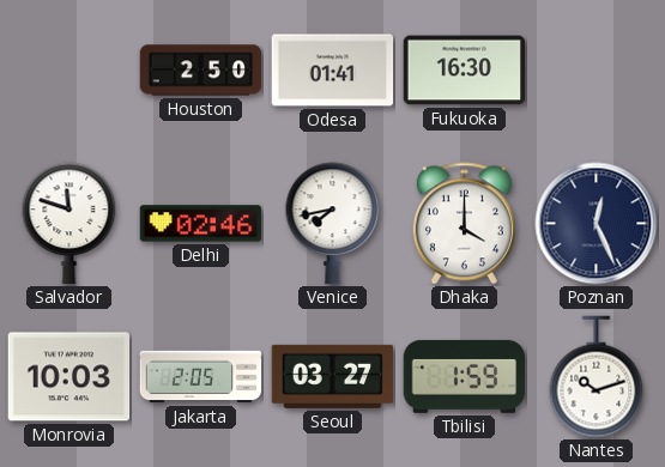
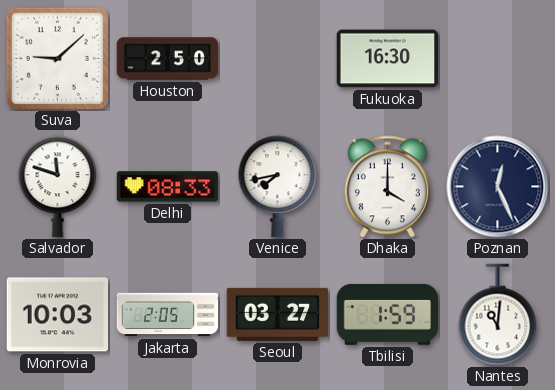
Suva: none -> 9:08
Odesa: 01:41 -> none
Delhi: 02:46 -> 08:33
Nantes: 10:12 -> 11:01
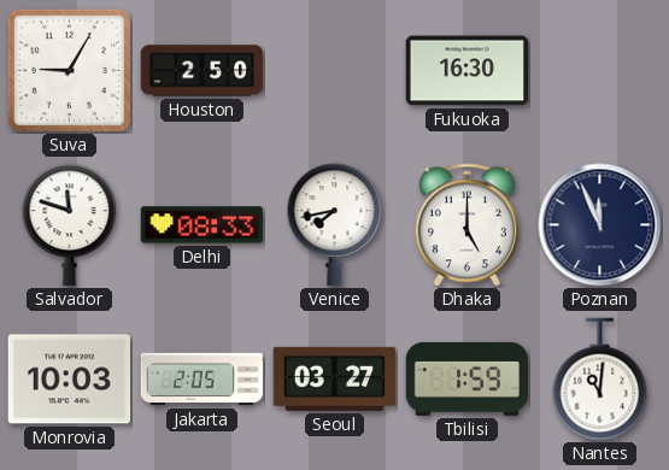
Suva: 9:08 -> 9:05
Dhaka: 4:00 -> 5:00
Poznan: 12:26 -> 11:56
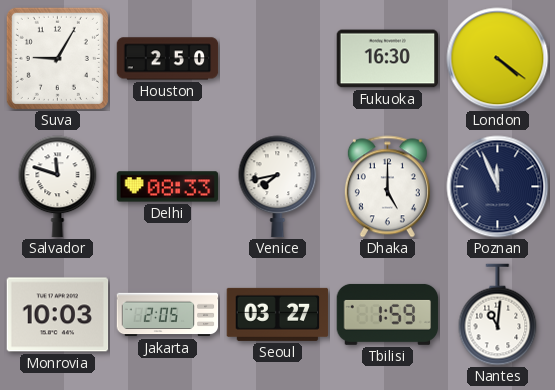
London: none -> 4:21
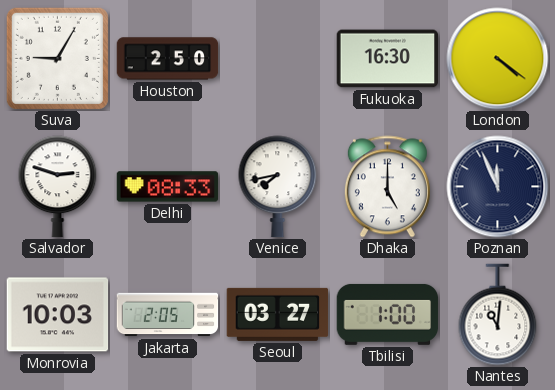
Salvador: 11:48 -> 2:48
Tbilisi: 1:59 -> 1:00
